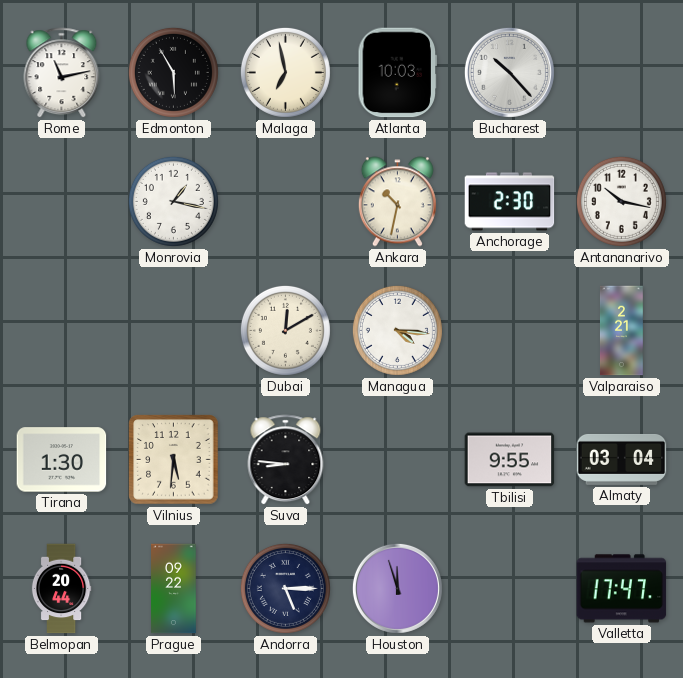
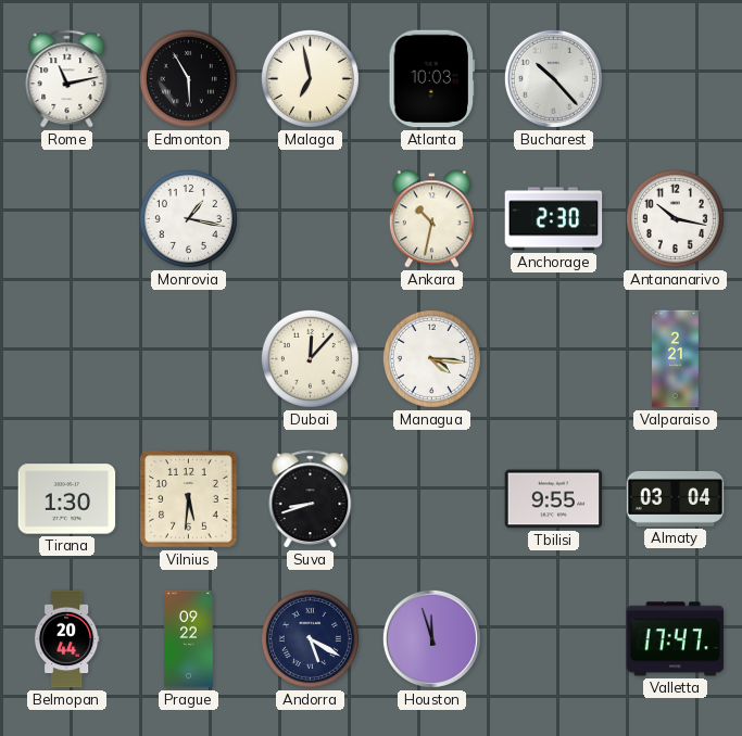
Dubai: 12:10 -> 12:07
Suva: 8:46 -> 8:42
Andorra: 5:15 -> 5:20
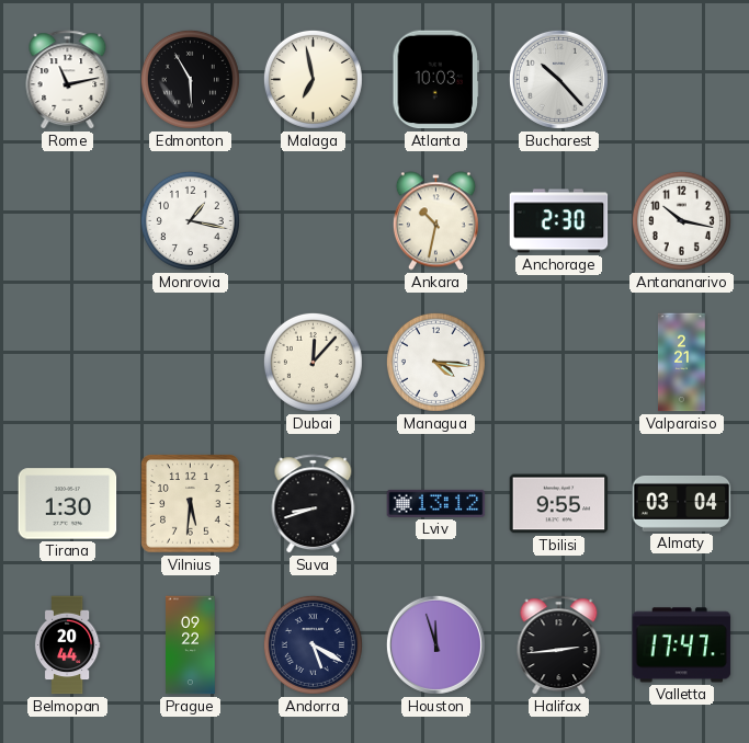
Lviv: none -> 13:12
Halifax: none -> 2:44
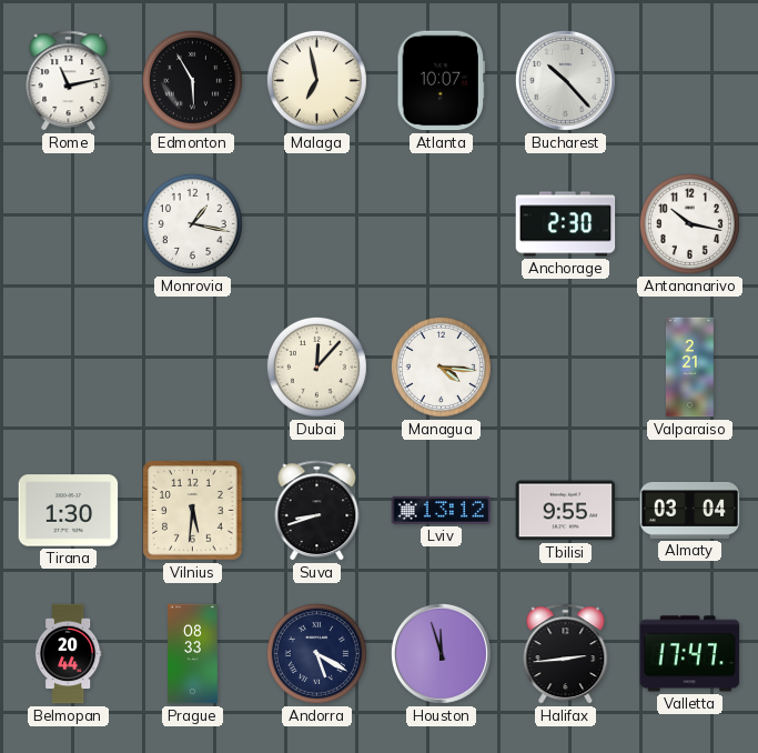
Atlanta: 10:03 -> 10:07
Ankara: 10:32 -> none
Prague: 09:22 -> 08:33
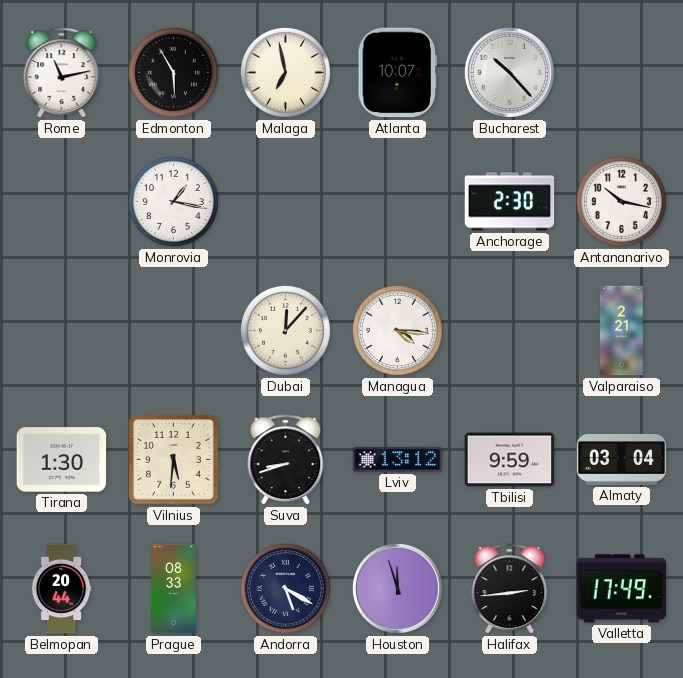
Tbilisi: 9:55 -> 9:59
Valletta: 17:47 -> 17:49
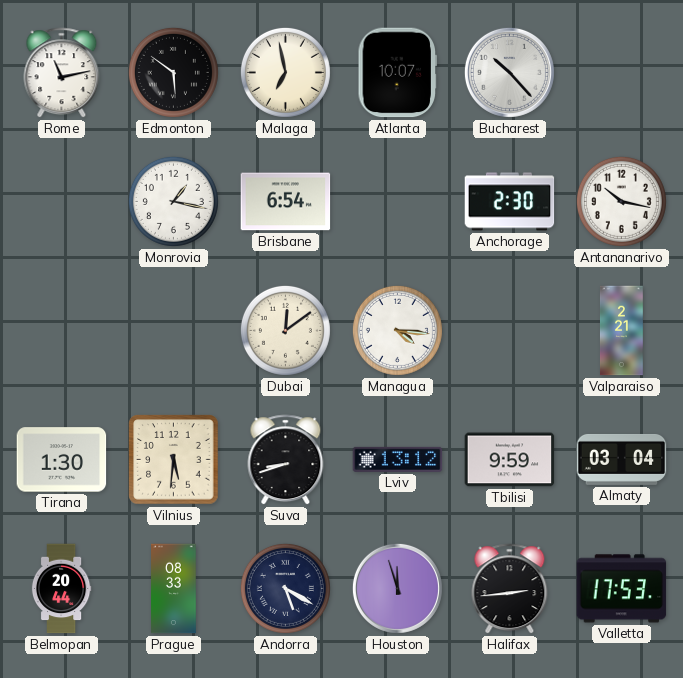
Edmonton: 5:55 -> 5:51
Brisbane: none -> 6:54
Dubai: 12:07 -> 12:09
Valletta: 17:49 -> 17:53
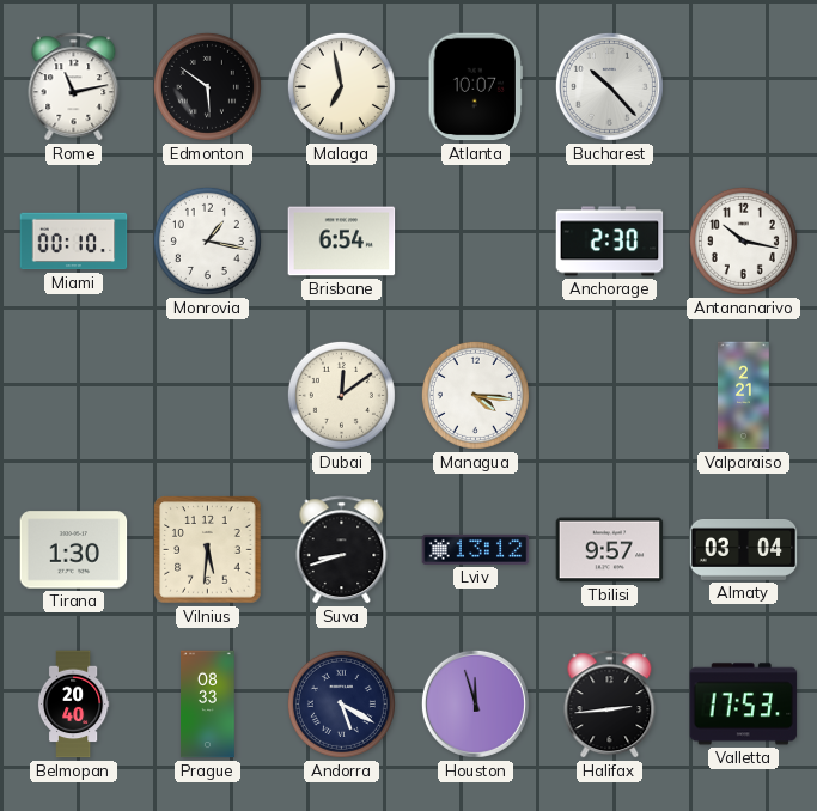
Miami: none -> 00:10
Tbilisi: 9:59 -> 9:57
Belmopan: 20:44 -> 20:40
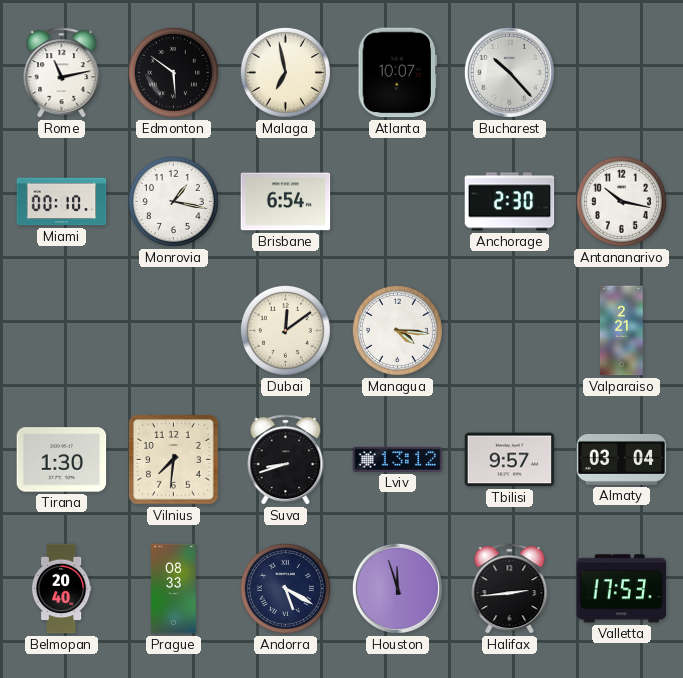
Vilnius: 5:31 -> 7:31
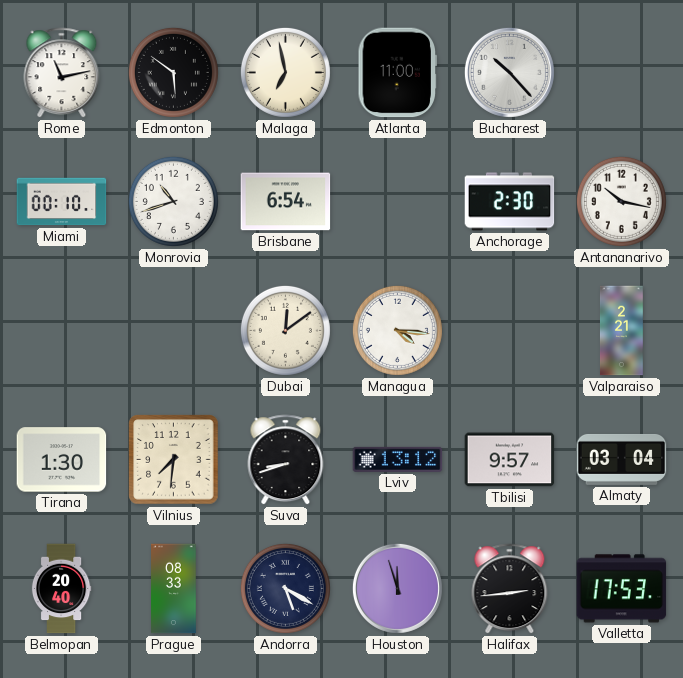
Atlanta: 10:07 -> 11:00
Monrovia: 1:17 -> 10:42
